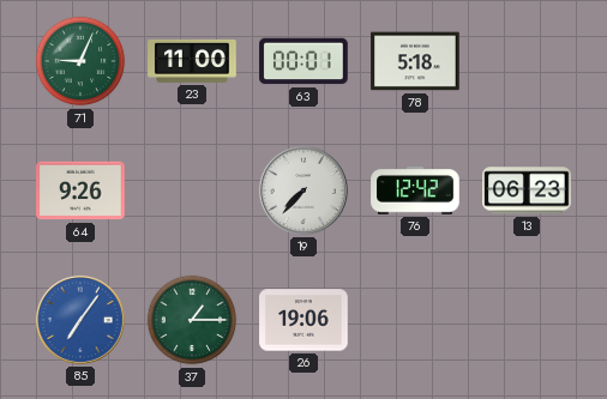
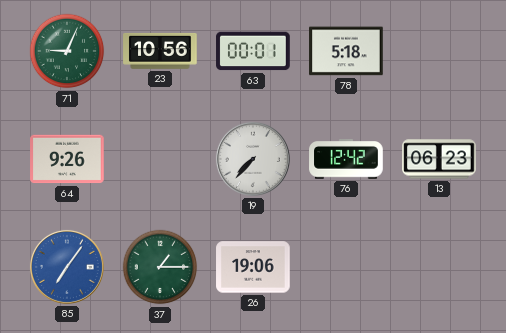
23: 11:00 -> 10:56
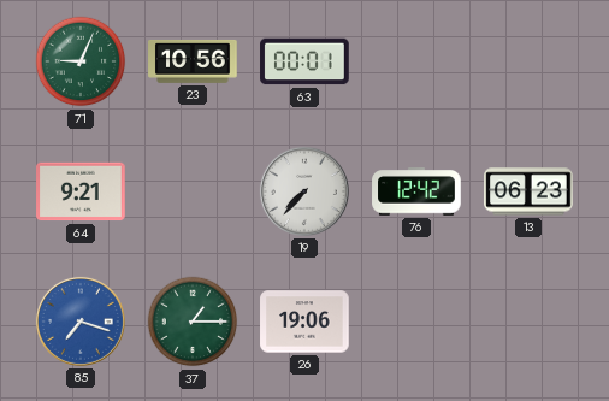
78: 5:18 -> none
64: 9:26 -> 9:21
85: 7:06 -> 7:18
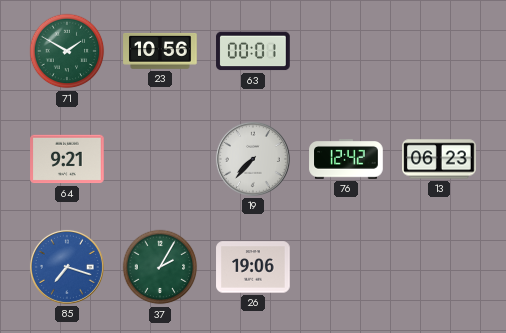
71: 9:04 -> 1:50
37: 1:15 -> 2:05
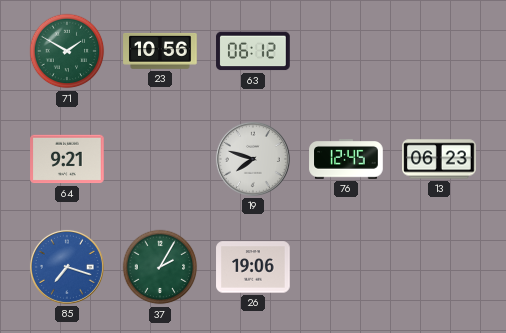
63: 00:01 -> 06:12
19: 7:37 -> 7:48
76: 12:42 -> 12:45
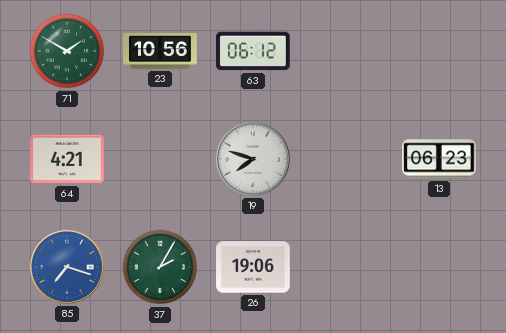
64: 9:21 -> 4:21
76: 12:45 -> none
